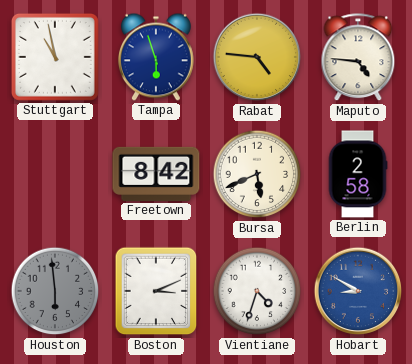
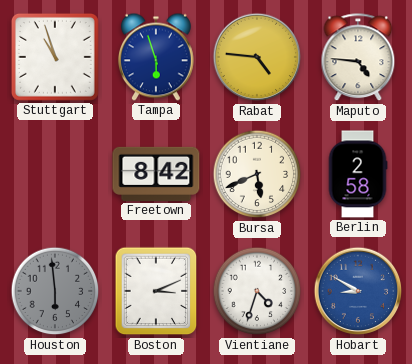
Stuttgart: 10:58 -> 10:57
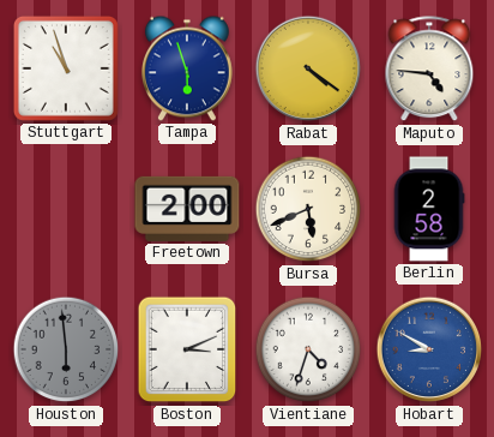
Rabat: 4:46 -> 4:21
Freetown: 8:42 -> 2:00
